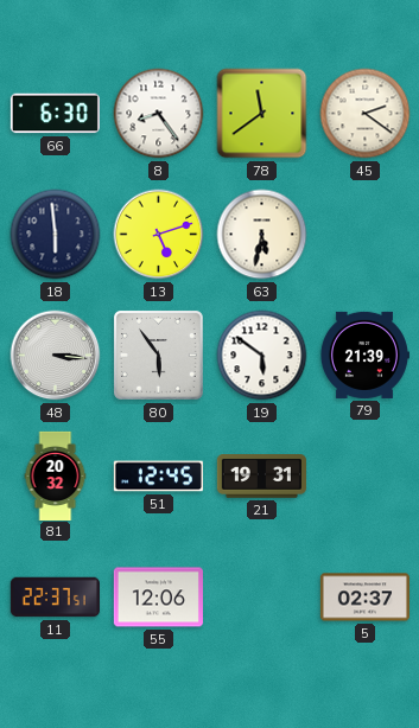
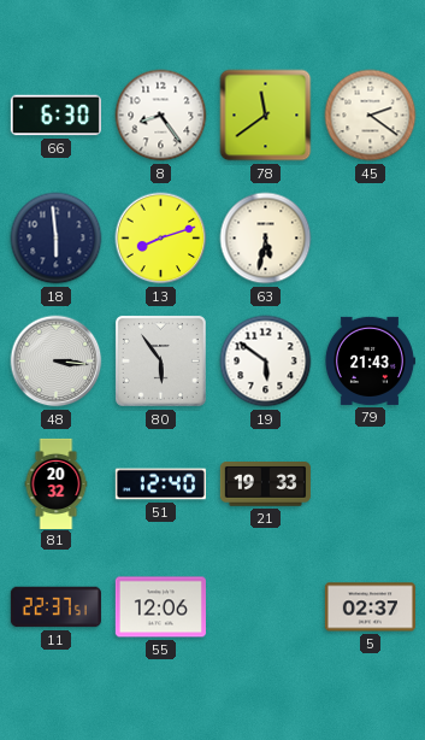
13: 5:12 -> 8:12
79: 21:39 -> 21:43
51: 12:45 -> 12:40
21: 19:31 -> 19:33
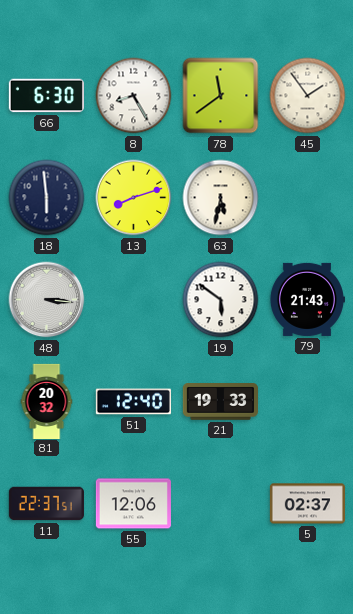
8: 8:24 -> 8:25
45: 2:21 -> 1:54
80: 5:54 -> none
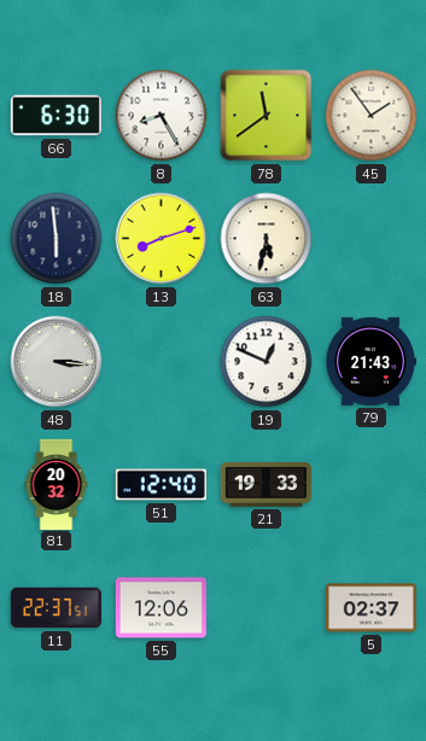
19: 5:51 -> 12:49
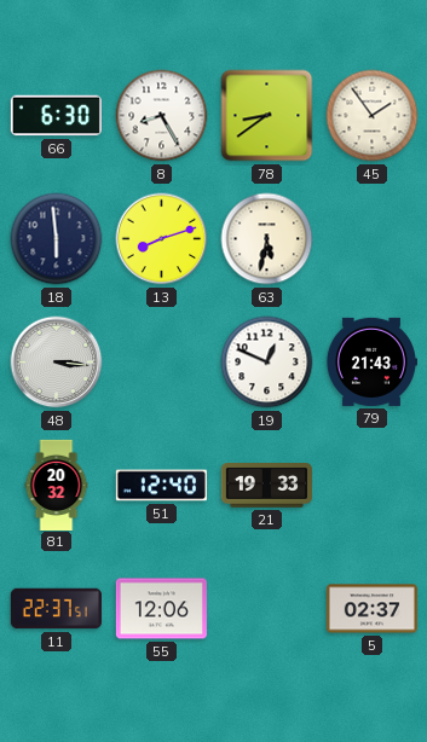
78: 11:39 -> 8:39
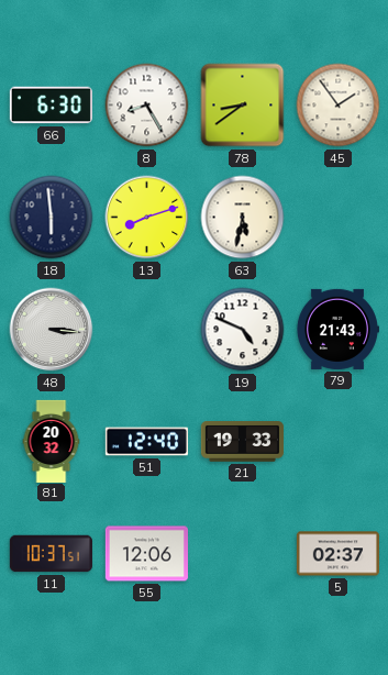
19: 12:49 -> 4:49
11: 22:37 -> 10:37
